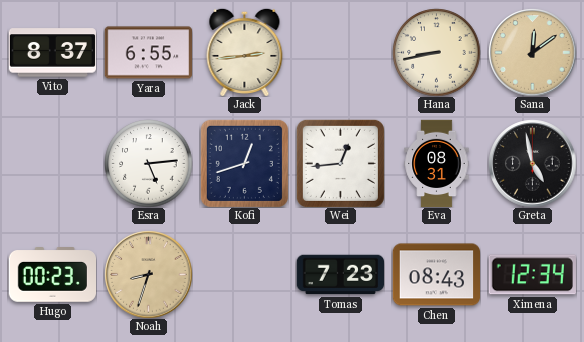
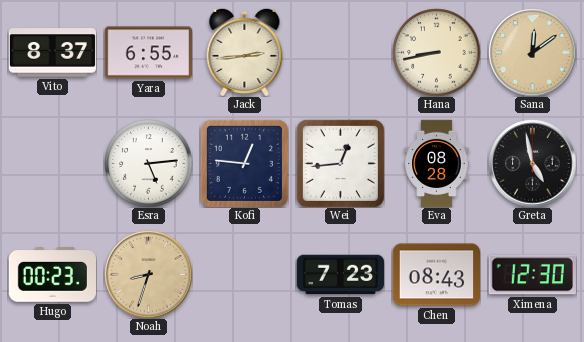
Kofi: 12:42 -> 12:46
Eva: 08:31 -> 08:28
Ximena: 12:34 -> 12:30
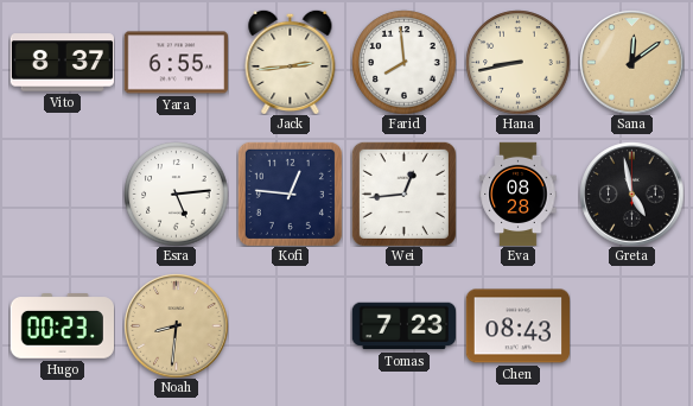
Farid: none -> 7:59
Noah: 8:33 -> 8:31
Ximena: 12:30 -> none
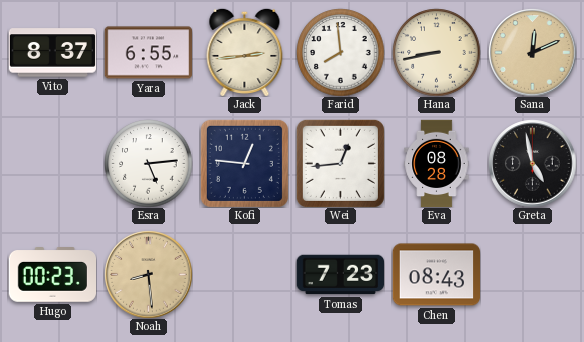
Sana: 12:09 -> 12:11
Noah: 8:31 -> 8:29
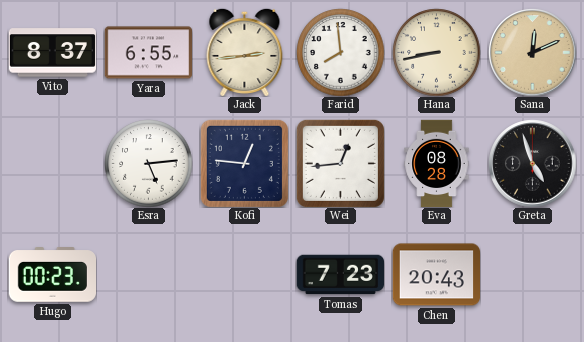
Greta: 4:58 -> 4:57
Noah: 8:29 -> none
Chen: 08:43 -> 20:43
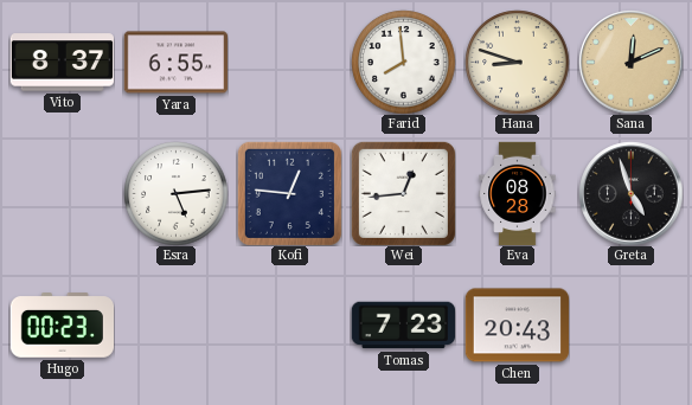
Jack: 2:44 -> none
Hana: 8:43 -> 8:48
